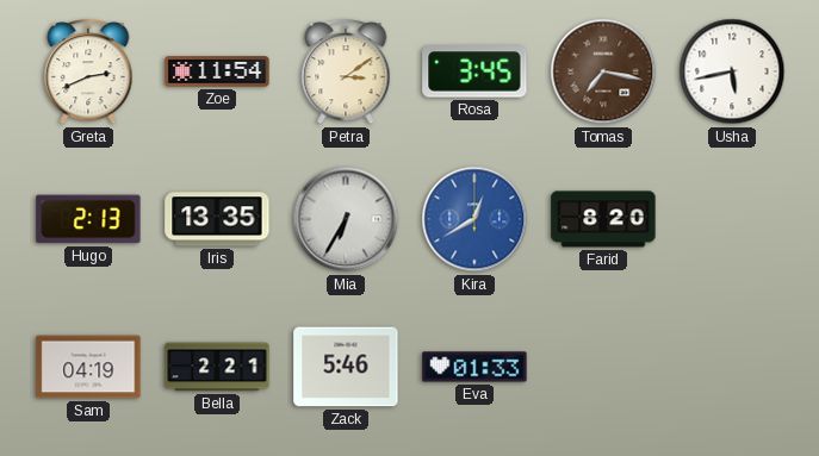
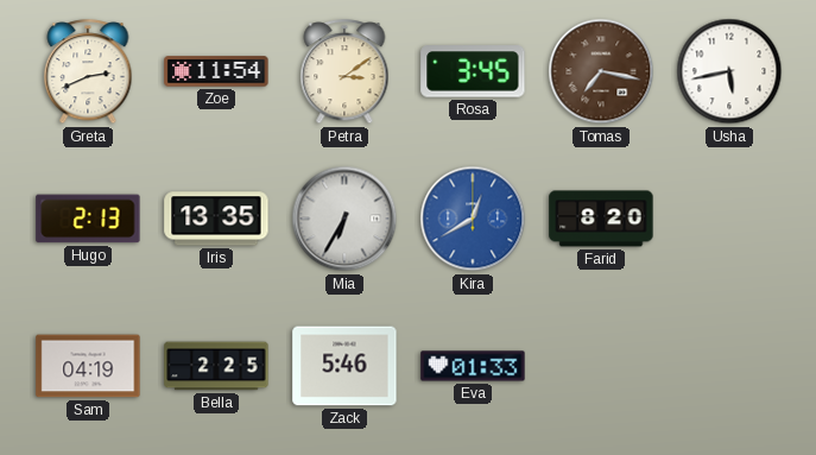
Bella: 2:21 -> 2:25
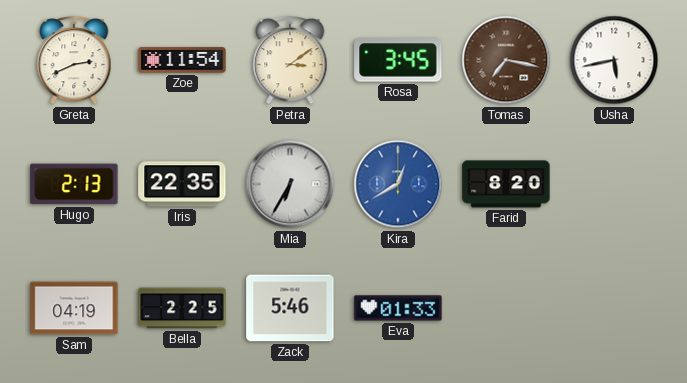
Iris: 13:35 -> 22:35
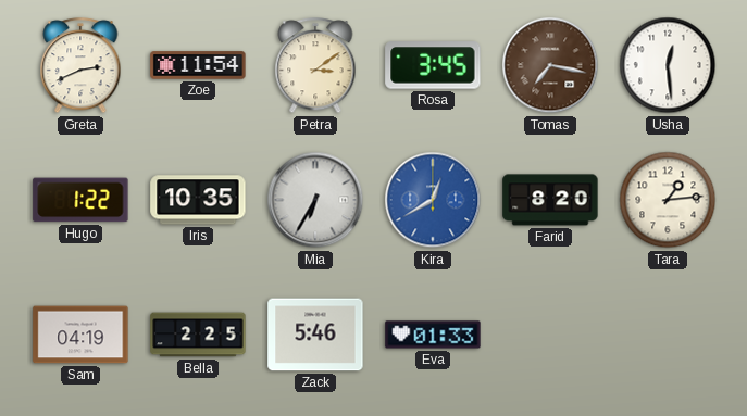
Usha: 5:43 -> 12:29
Hugo: 2:13 -> 1:22
Iris: 22:35 -> 10:35
Tara: none -> 1:14
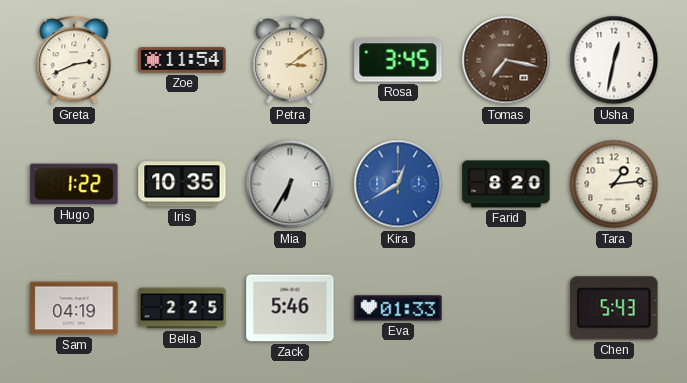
Usha: 12:29 -> 12:32
Chen: none -> 5:43
